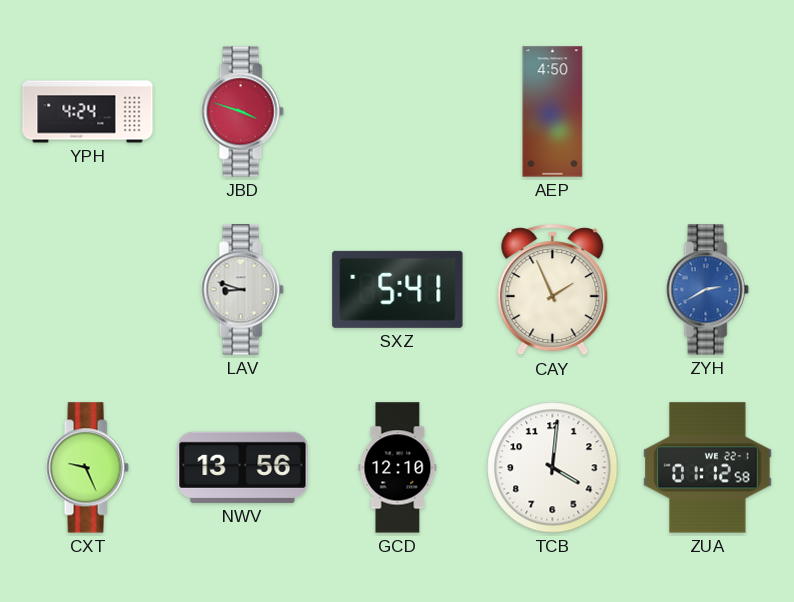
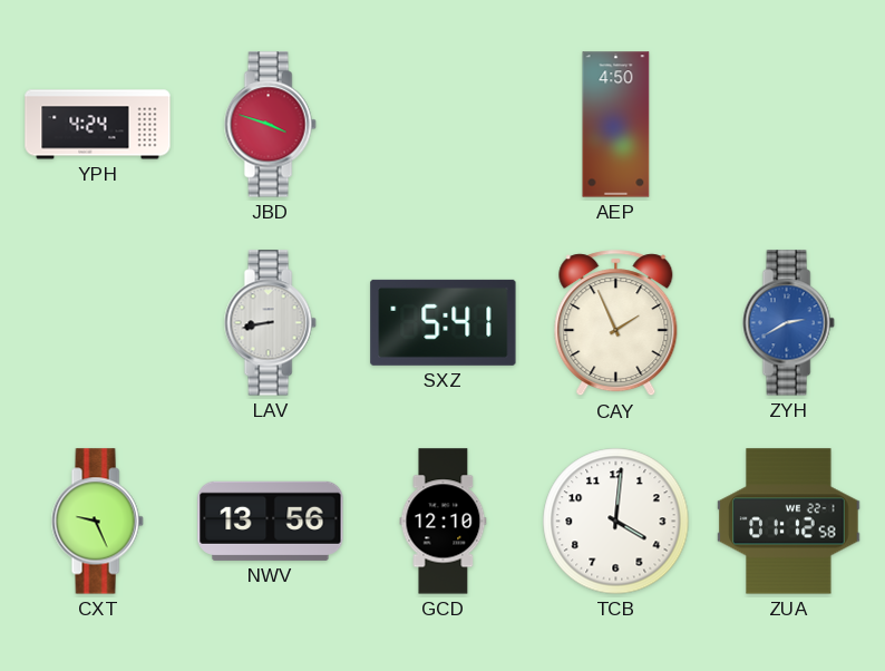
LAV: 8:48 -> 8:43
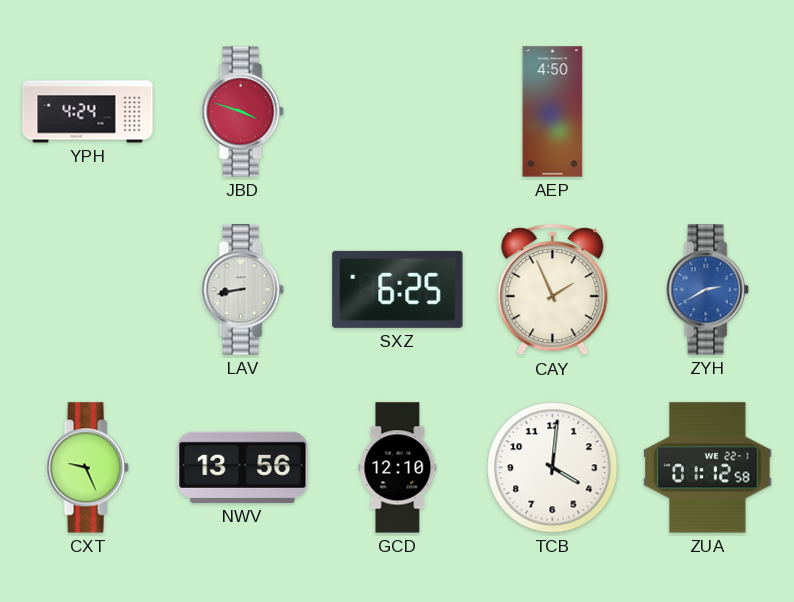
SXZ: 5:41 -> 6:25
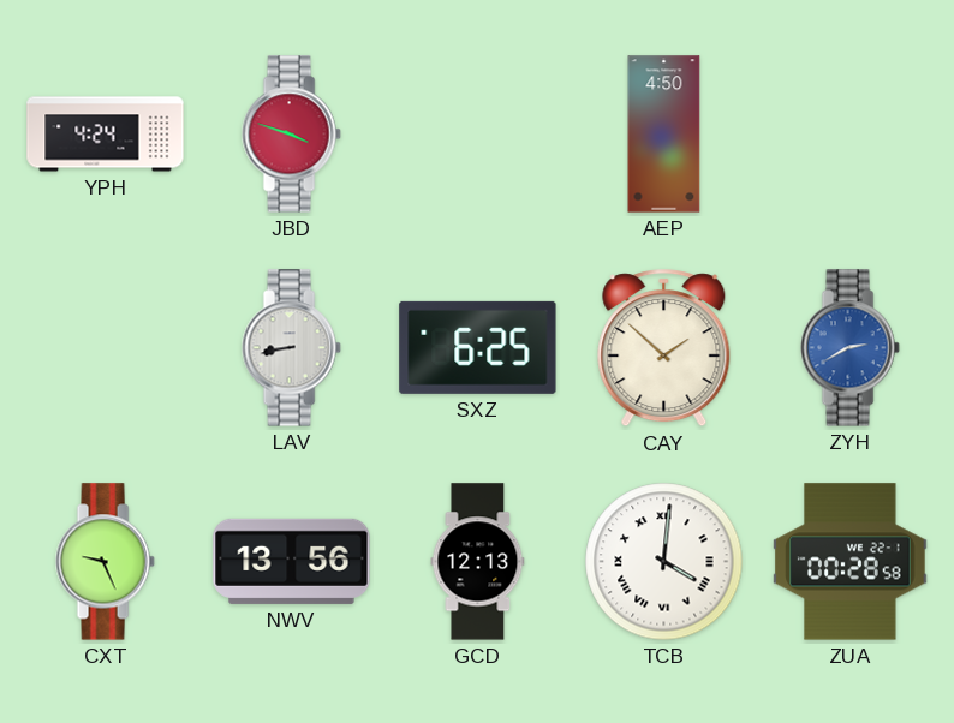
CAY: 1:56 -> 1:52
GCD: 12:10 -> 12:13
TCB numerals: Arabic -> Roman
ZUA: 01:12 -> 00:28
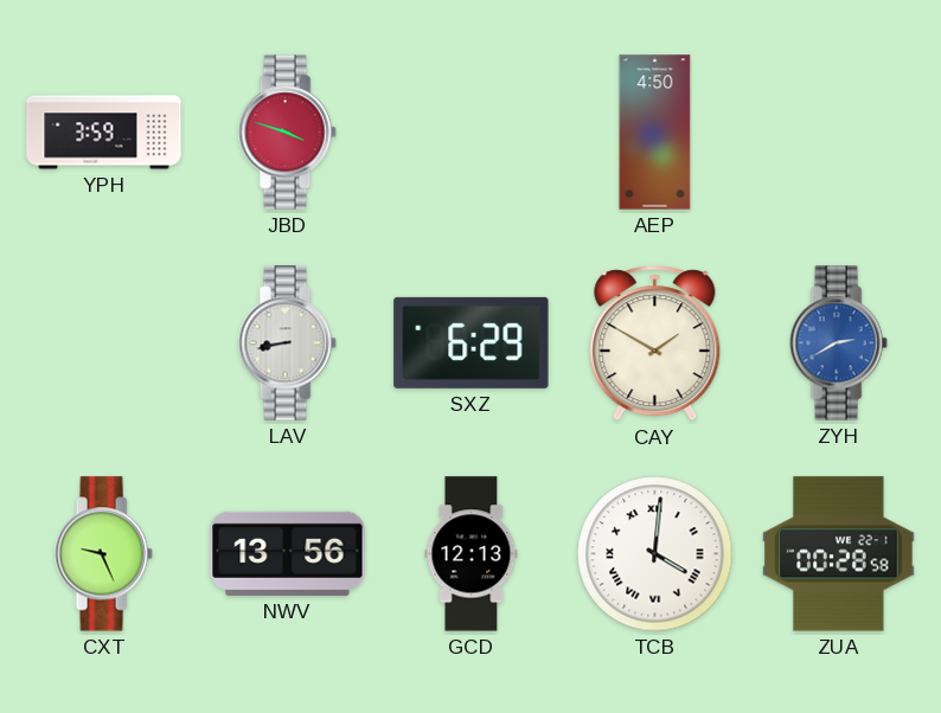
YPH: 4:24 -> 3:59
SXZ: 6:25 -> 6:29
CAY: 1:52 -> 1:50
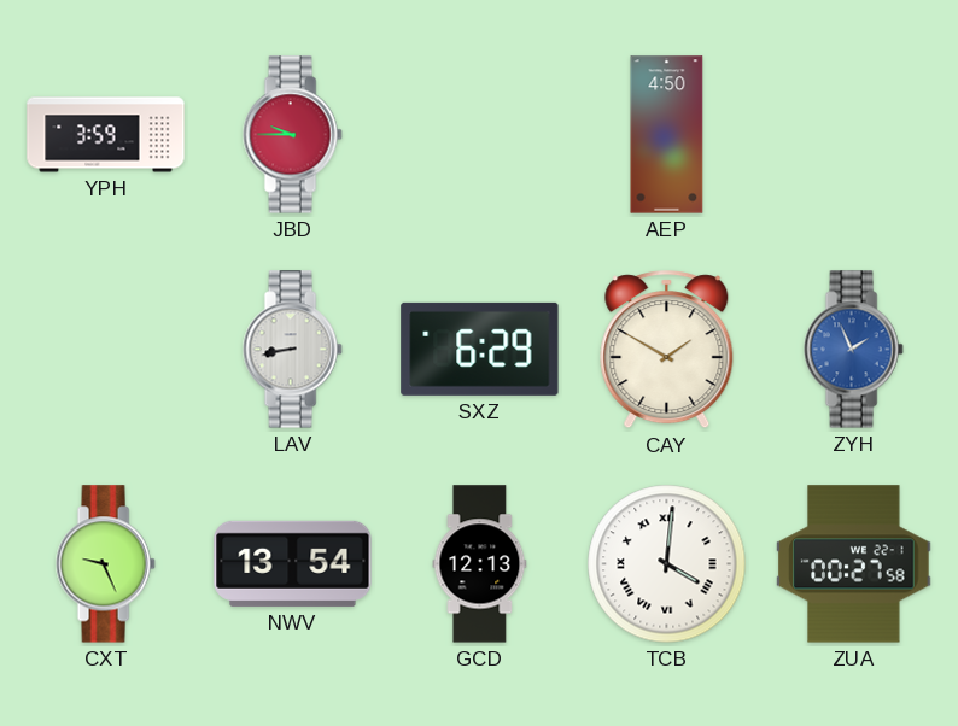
JBD: 3:48 -> 9:45
ZYH: 2:40 -> 1:56
NWV: 13:56 -> 13:54
ZUA: 00:28 -> 00:27
